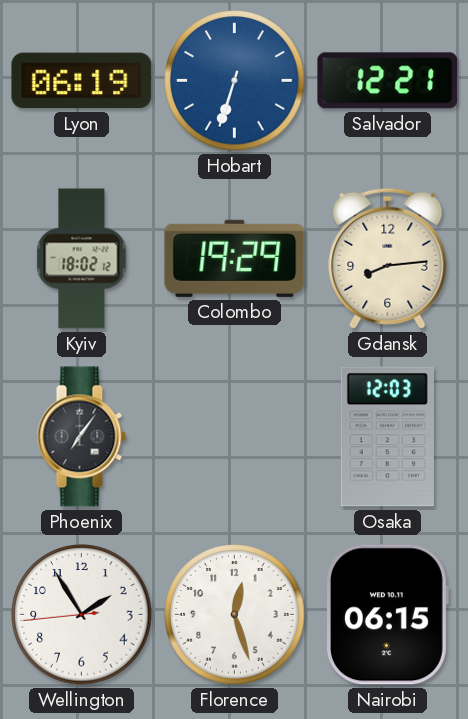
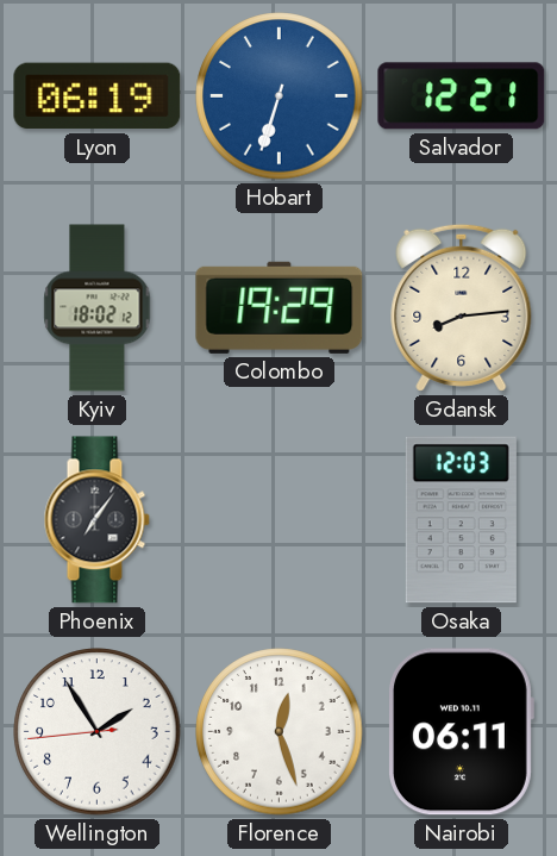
Nairobi: 06:15 -> 06:11
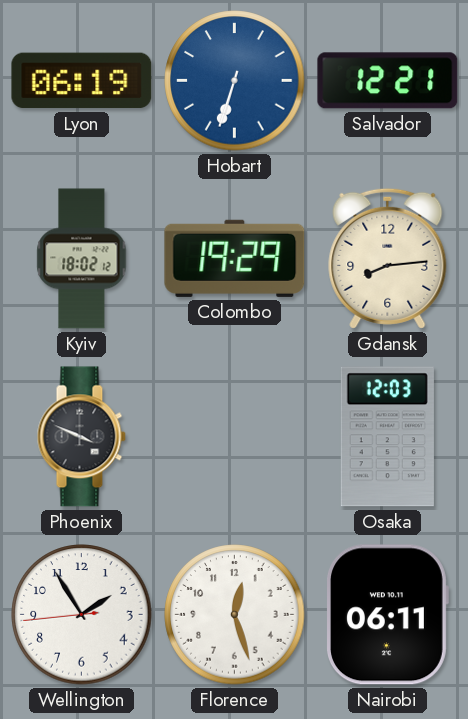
Phoenix: 7:06 -> 3:49
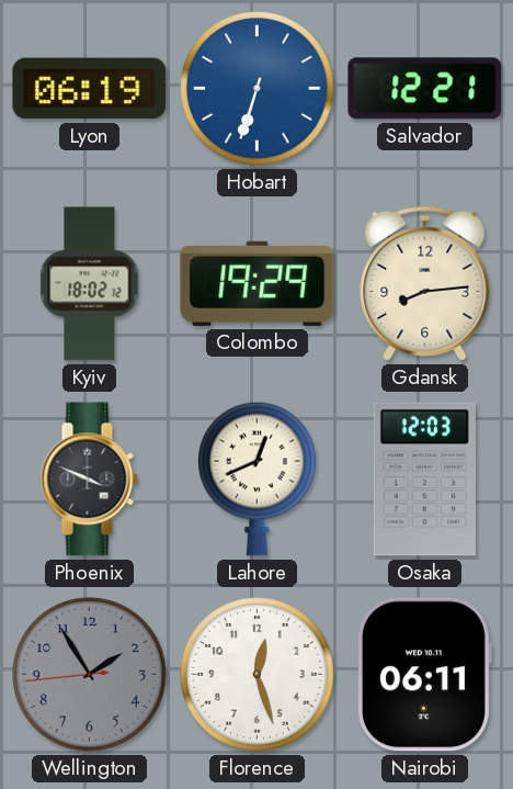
Lahore: none -> 12:41
Wellington dial: white -> grey
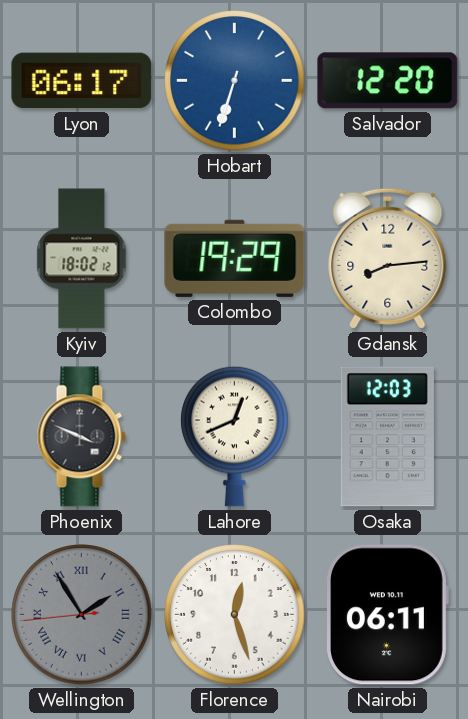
Lyon: 06:19 -> 06:17
Salvador: 12:21 -> 12:20
Wellington numerals: Arabic -> Roman
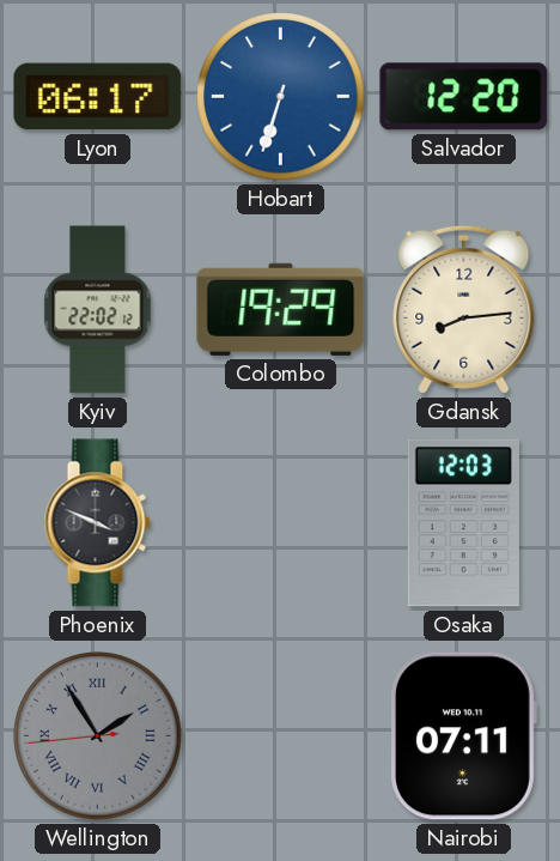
Kyiv: 18:02 -> 22:02
Lahore: 12:41 -> none
Florence: 12:27 -> none
Nairobi: 06:11 -> 07:11
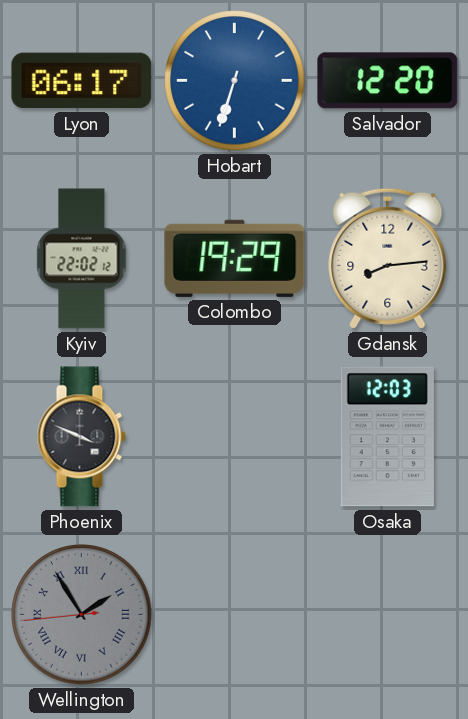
Nairobi: 07:11 -> none
